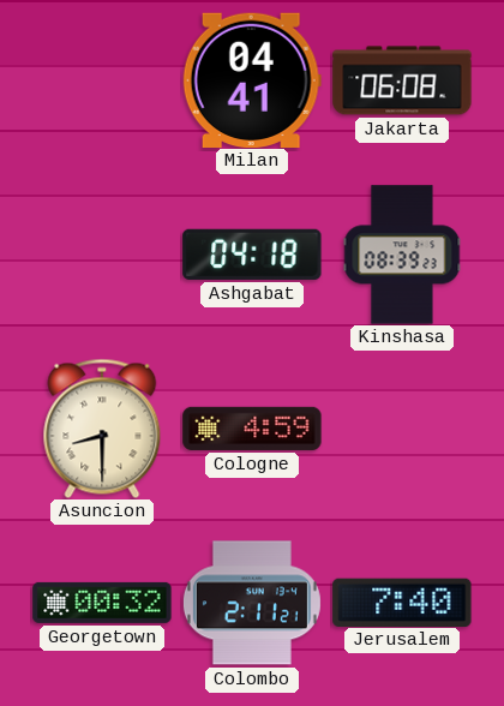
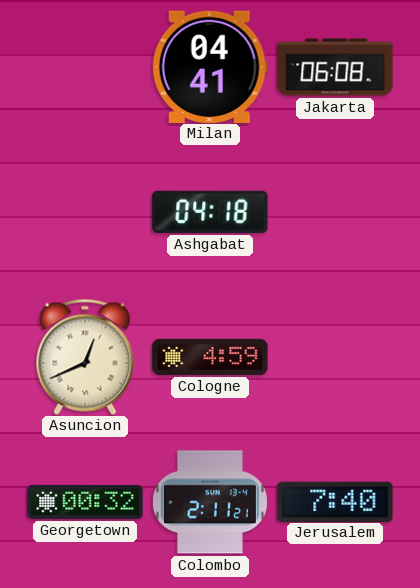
Kinshasa: 08:39 -> none
Asuncion: 8:30 -> 12:41
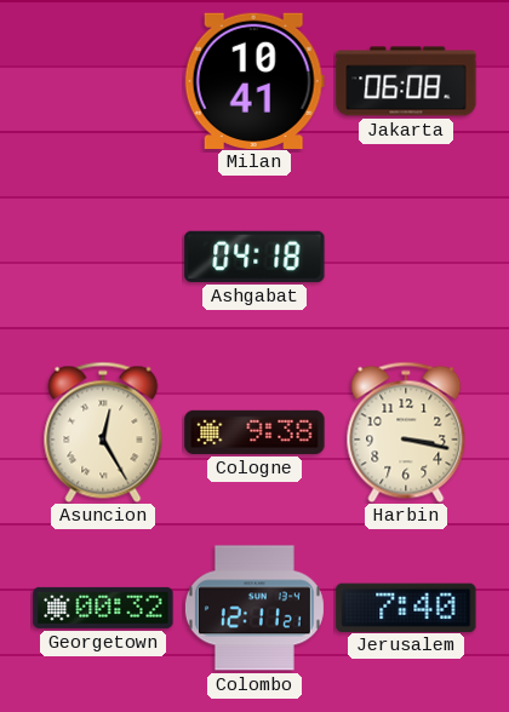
Milan: 04:41 -> 10:41
Asuncion: 12:41 -> 12:25
Cologne: 4:59 -> 9:38
Harbin: none -> 3:17
Colombo: 2:11 -> 12:11
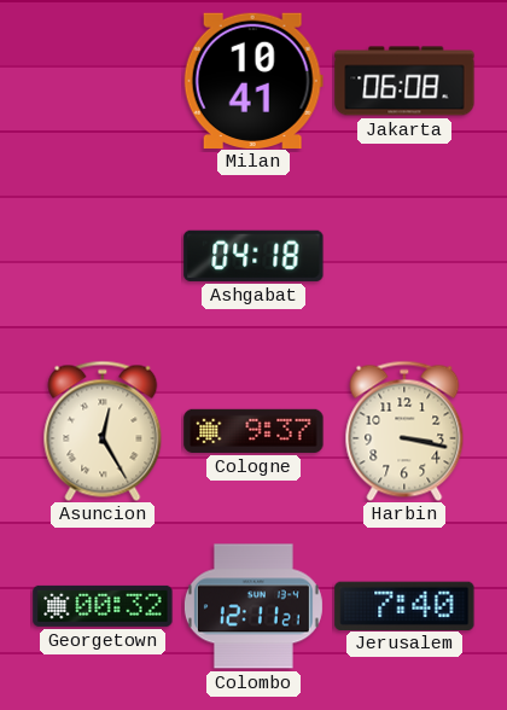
Cologne: 9:38 -> 9:37
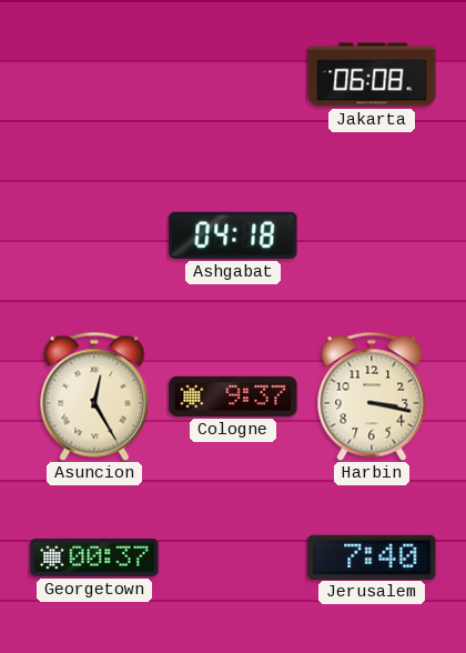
Milan: 10:41 -> none
Georgetown: 00:32 -> 00:37
Colombo: 12:11 -> none
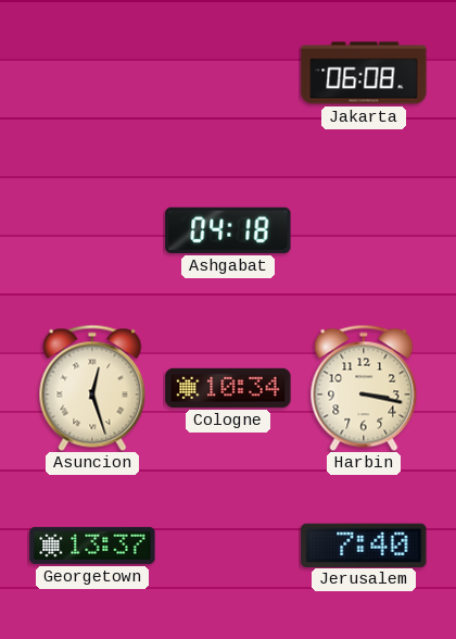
Asuncion: 12:25 -> 12:27
Cologne: 9:37 -> 10:34
Georgetown: 00:37 -> 13:37
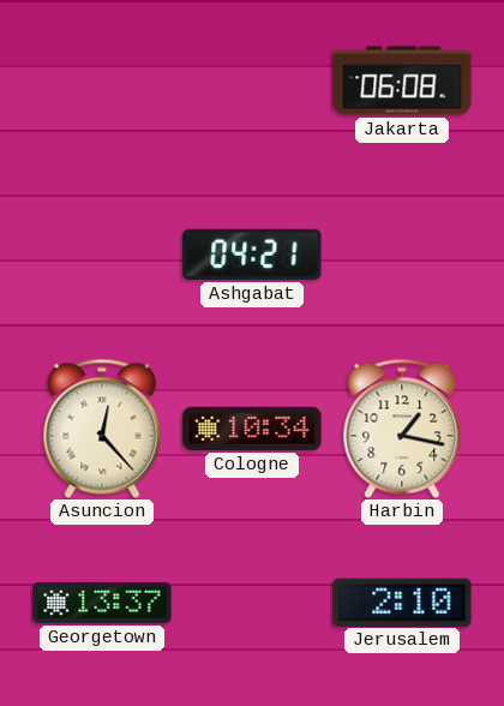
Ashgabat: 04:18 -> 04:21
Asuncion: 12:27 -> 12:23
Harbin: 3:17 -> 1:17
Jerusalem: 7:40 -> 2:10
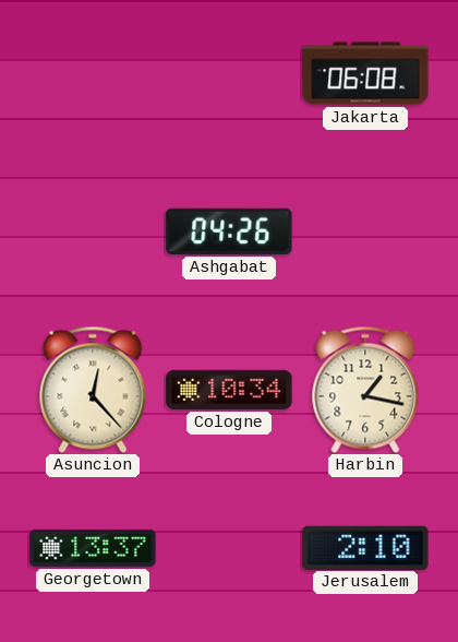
Ashgabat: 04:21 -> 04:26
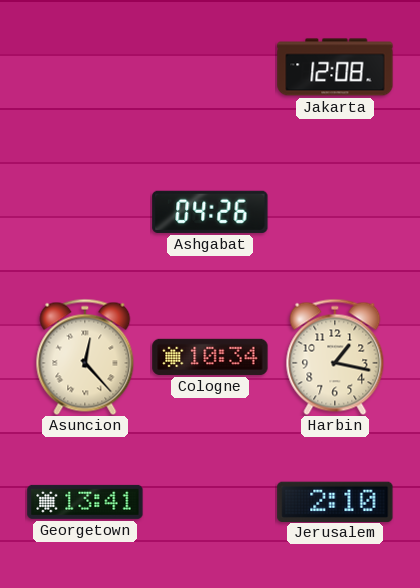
Jakarta: 06:08 -> 12:08
Georgetown: 13:37 -> 13:41
